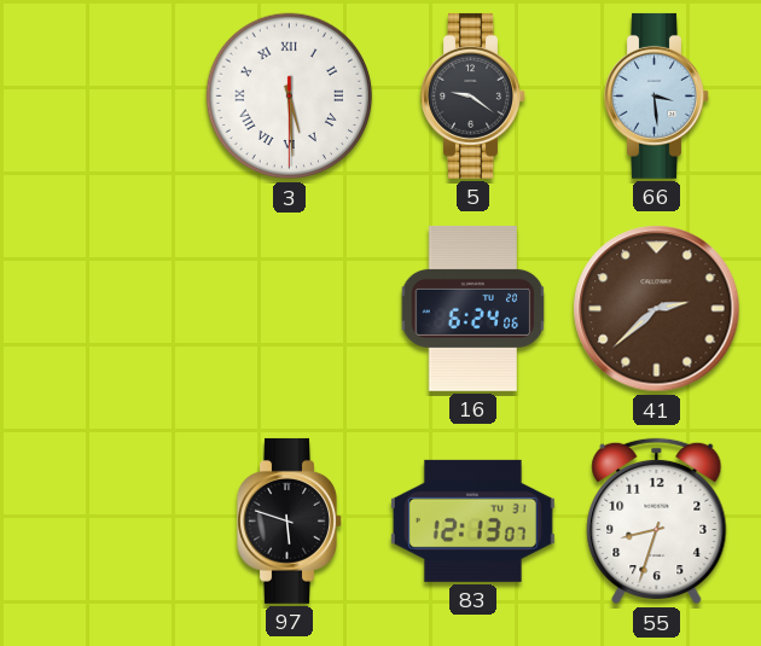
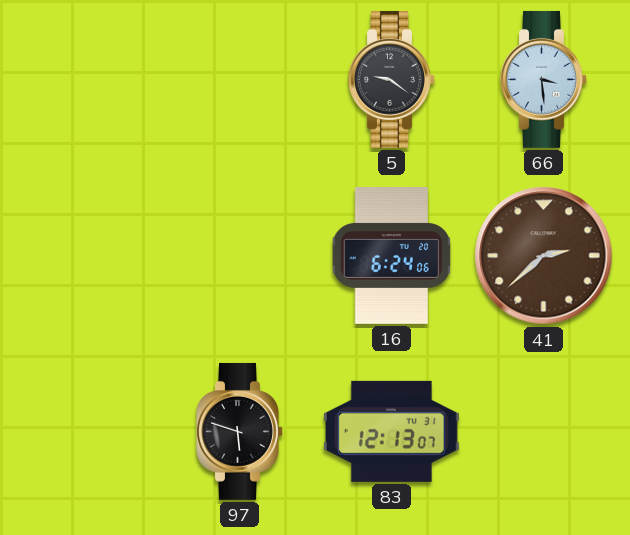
3: 5:29 -> none
55: 8:33 -> none
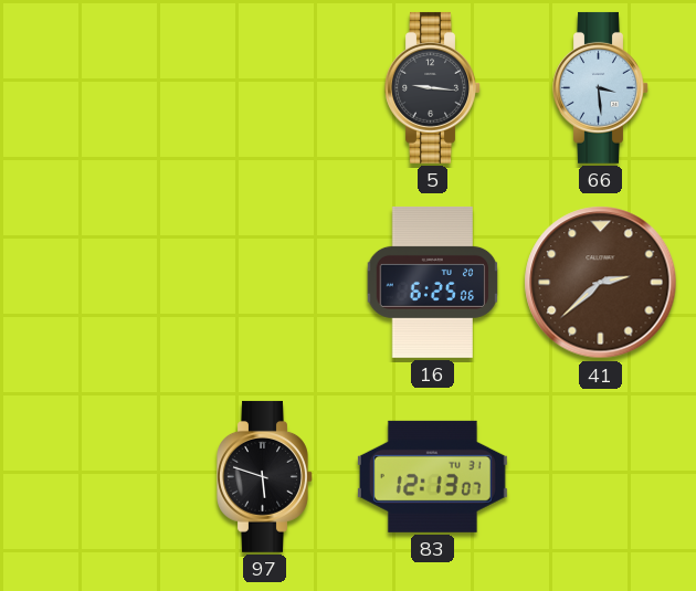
5: 9:21 -> 9:16
16: 6:24 -> 6:25
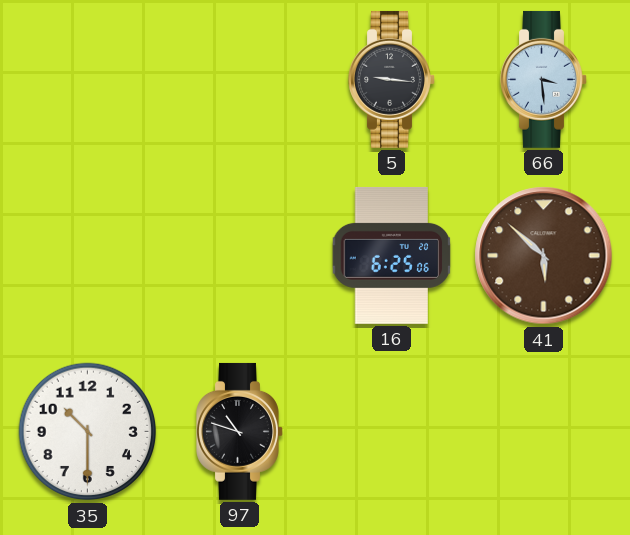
41: 2:38 -> 5:52
35: none -> 10:30
97: 5:48 -> 10:48
83: 12:13 -> none
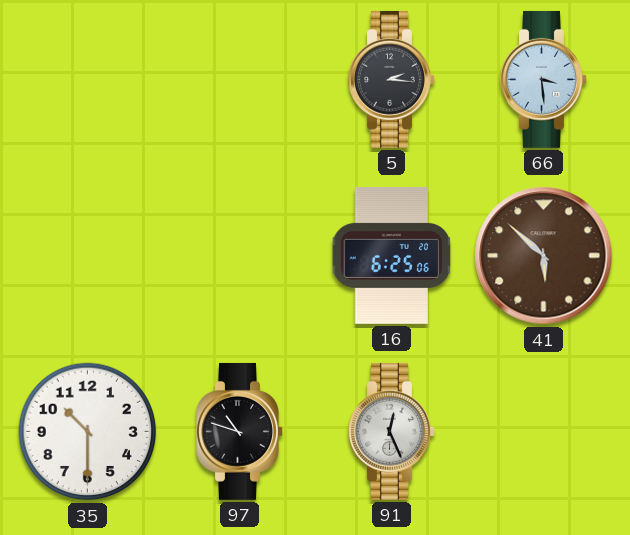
5: 9:16 -> 2:16
91: none -> 12:26
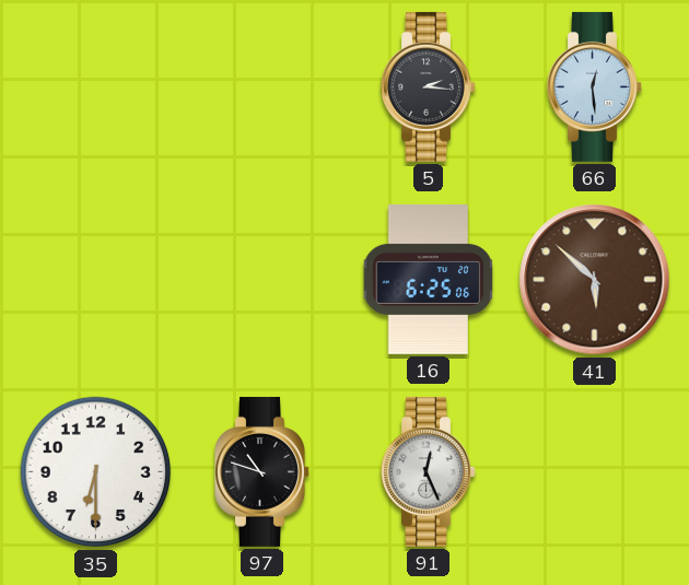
66: 3:29 -> 12:29
35: 10:30 -> 6:30
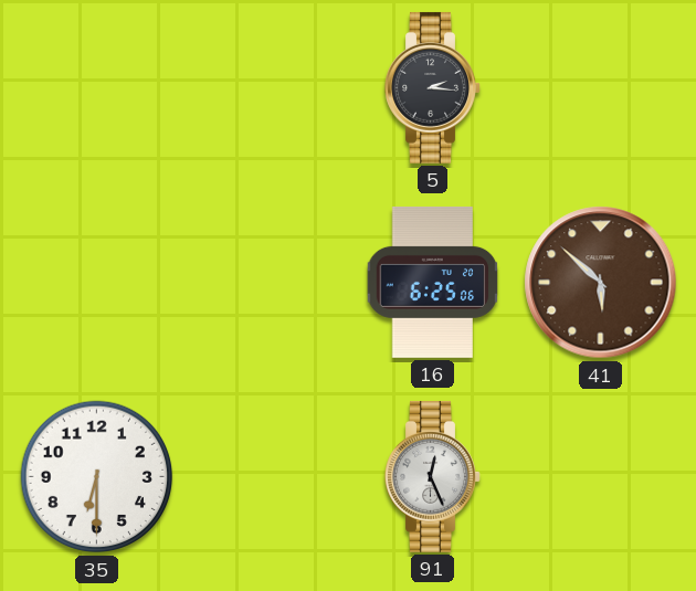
66: 12:29 -> none
97: 10:48 -> none
